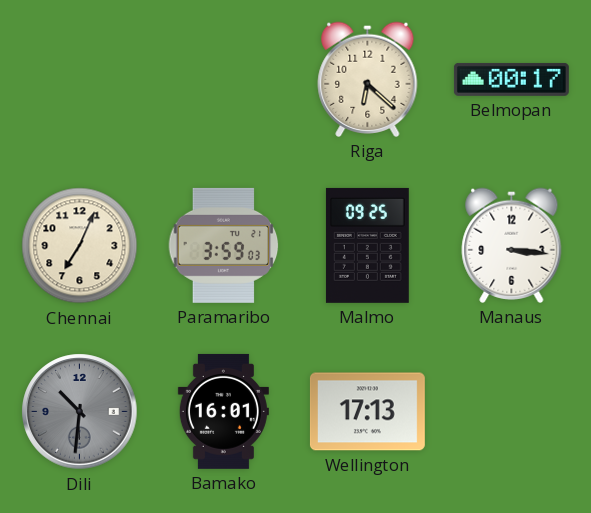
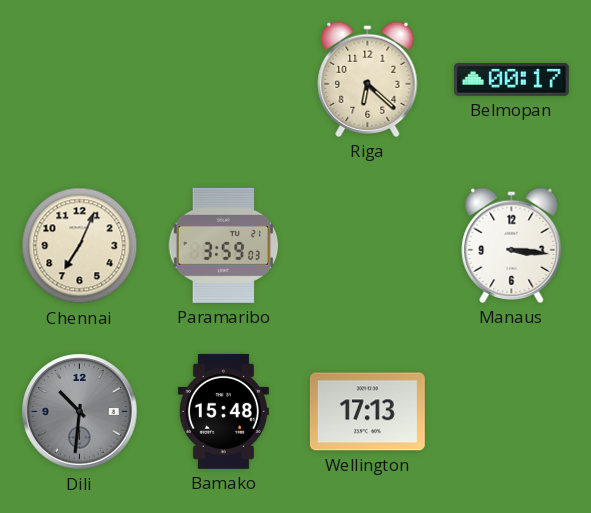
Malmo: 09:25 -> none
Bamako: 16:01 -> 15:48
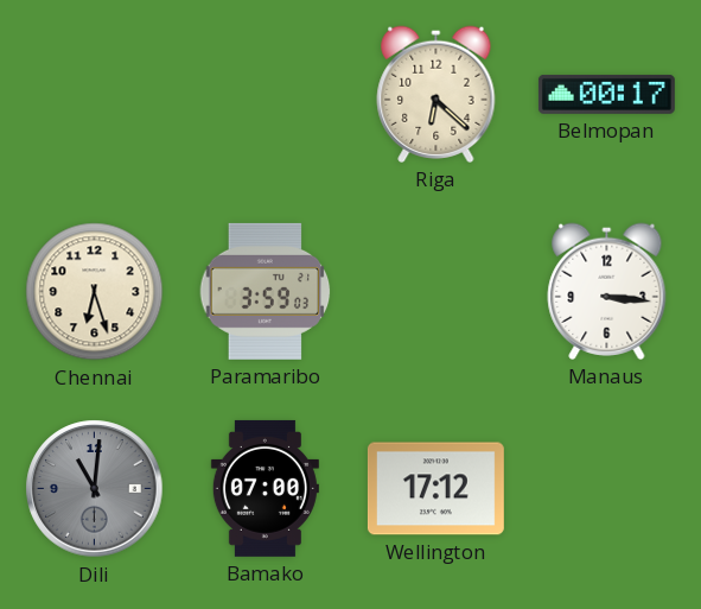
Chennai: 7:04 -> 6:27
Dili: 10:31 -> 11:01
Bamako: 15:48 -> 07:00
Wellington: 17:13 -> 17:12
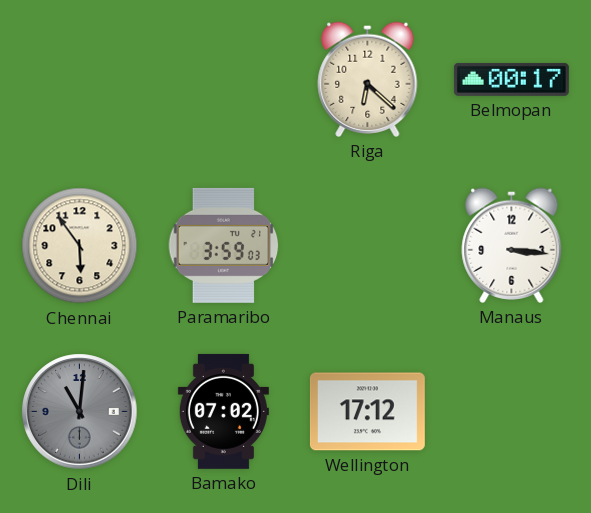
Chennai: 6:27 -> 5:54
Bamako: 07:00 -> 07:02
